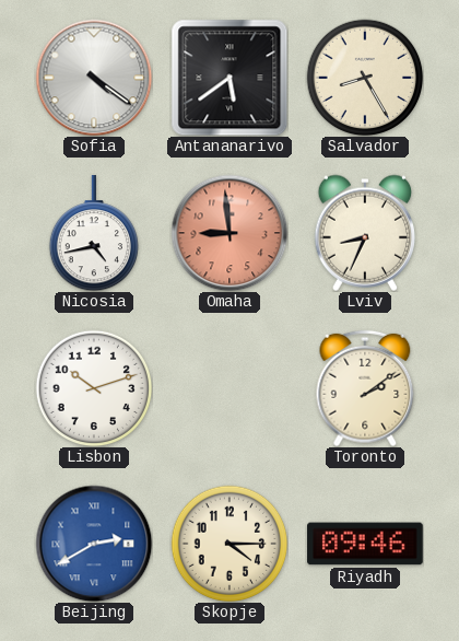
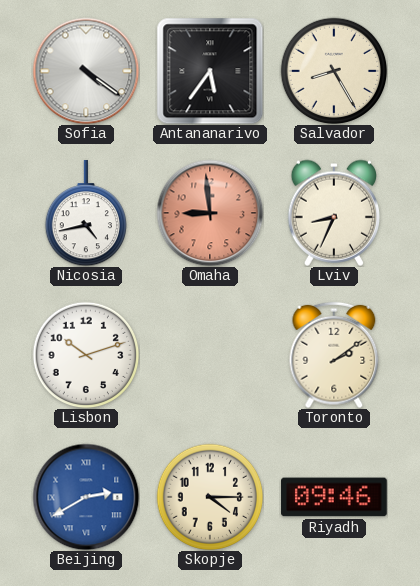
Antananarivo: 5:39 -> 5:36
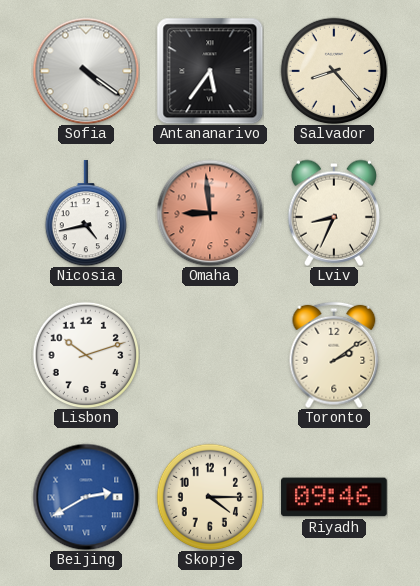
Salvador: 8:25 -> 8:23
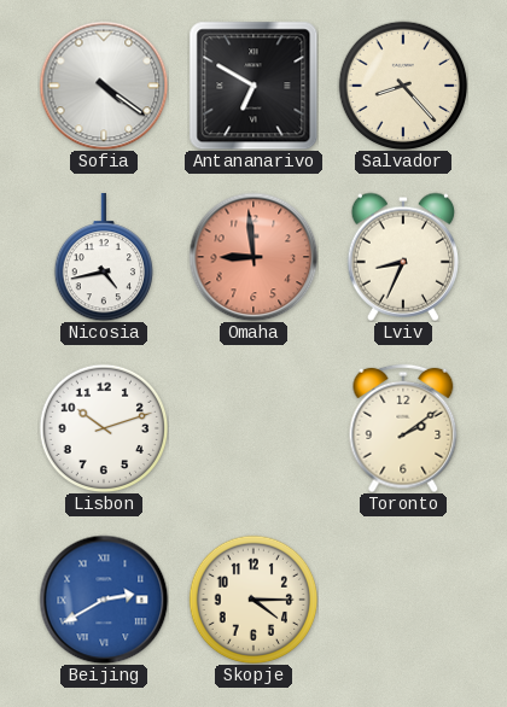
Antananarivo: 5:36 -> 6:50
Riyadh: 09:46 -> none
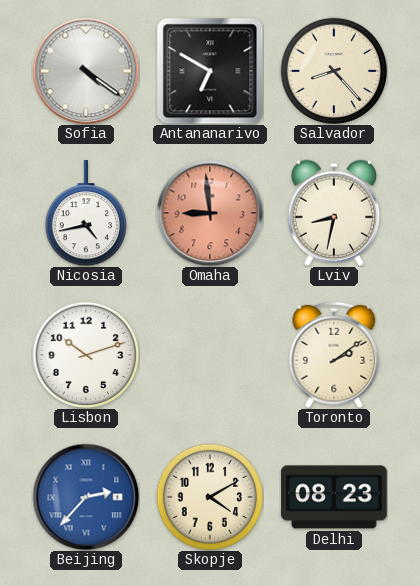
Lviv: 8:34 -> 8:32
Beijing: 2:40 -> 2:37
Skopje: 4:15 -> 4:10
Delhi: none -> 08:23
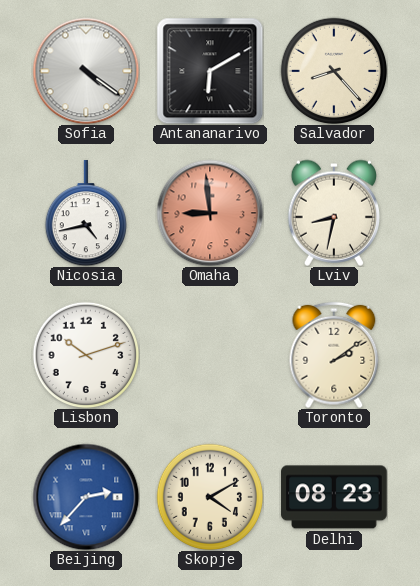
Antananarivo: 6:50 -> 6:10
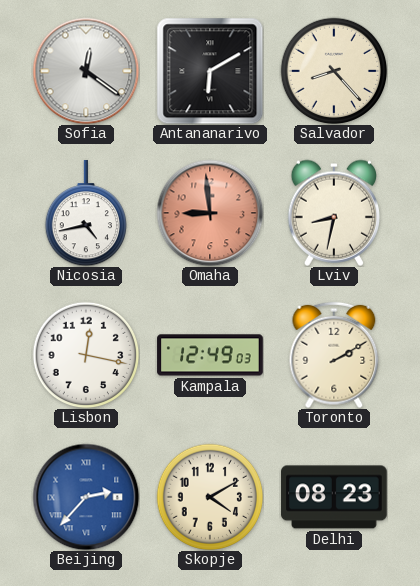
Sofia: 4:21 -> 12:21
Lisbon: 10:12 -> 12:17
Kampala: none -> 12:49
Toronto: 2:09 -> 2:10
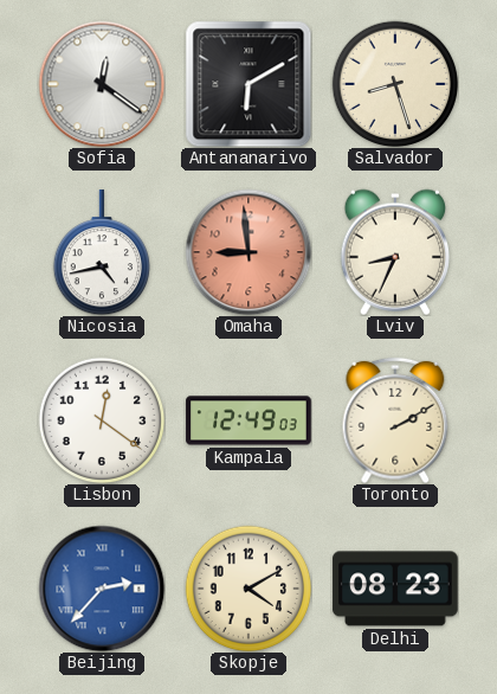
Salvador: 8:23 -> 8:27
Lviv: 8:32 -> 8:34
Lisbon: 12:17 -> 12:21
